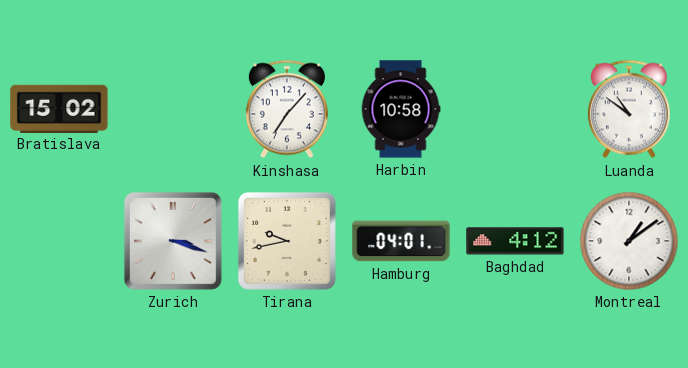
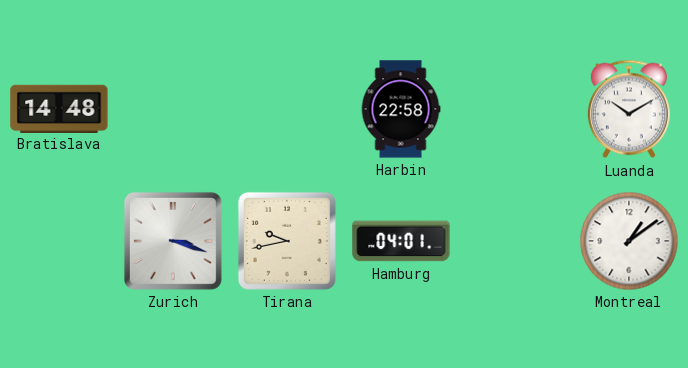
Bratislava: 15:02 -> 14:48
Kinshasa: 7:07 -> none
Harbin: 10:58 -> 22:58
Luanda: 10:51 -> 10:10
Baghdad: 4:12 -> none
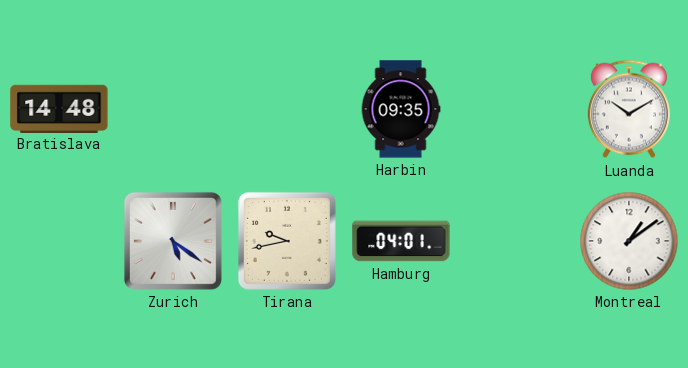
Harbin: 22:58 -> 09:35
Zurich: 3:18 -> 5:21
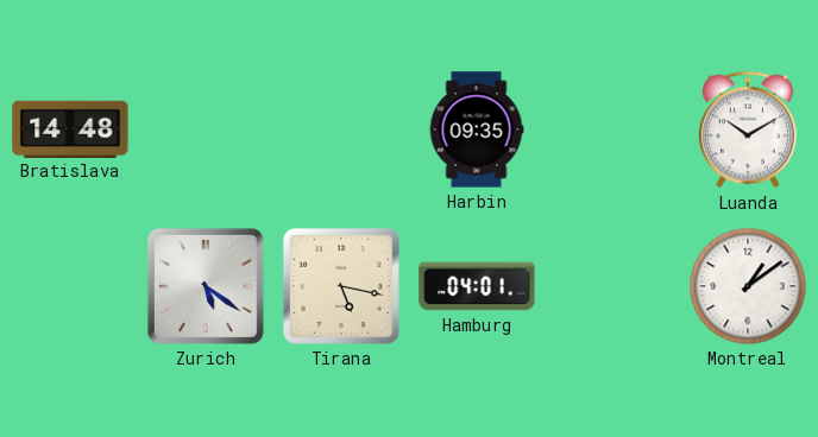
Tirana: 9:43 -> 5:17
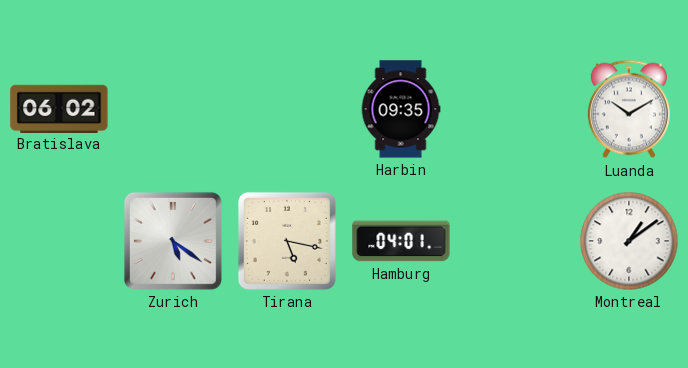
Bratislava: 14:48 -> 06:02
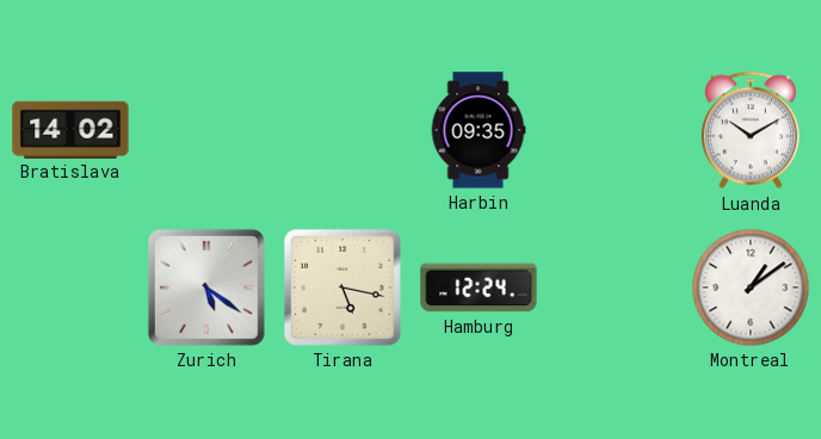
Bratislava: 06:02 -> 14:02
Hamburg: 04:01 -> 12:24
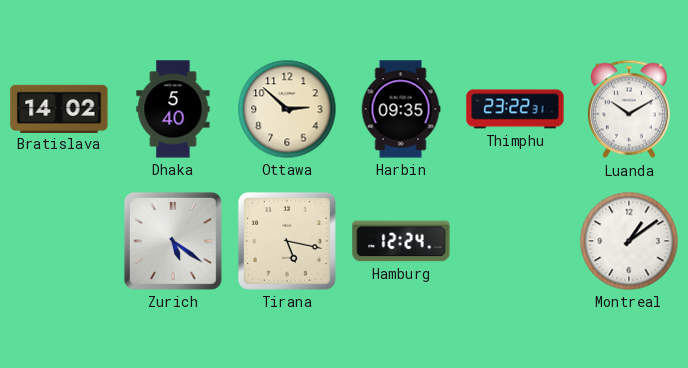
Dhaka: none -> 5:40
Ottawa: none -> 2:52
Thimphu: none -> 23:22
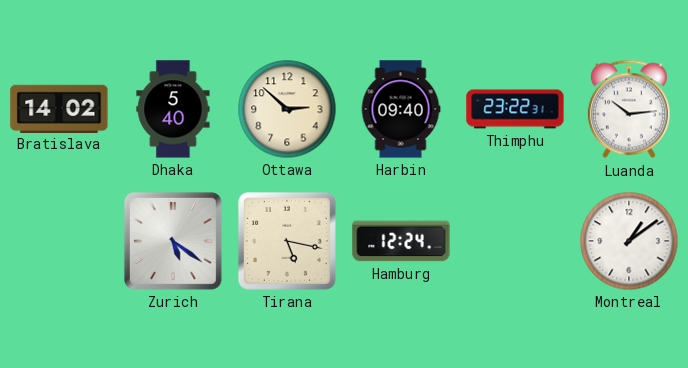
Harbin: 09:35 -> 09:40
Luanda: 10:10 -> 10:14
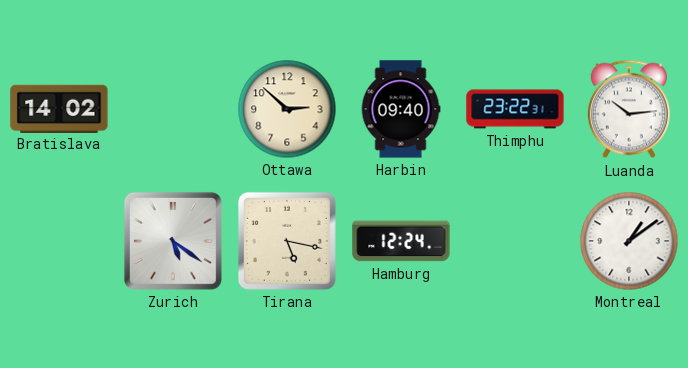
Dhaka: 5:40 -> none
